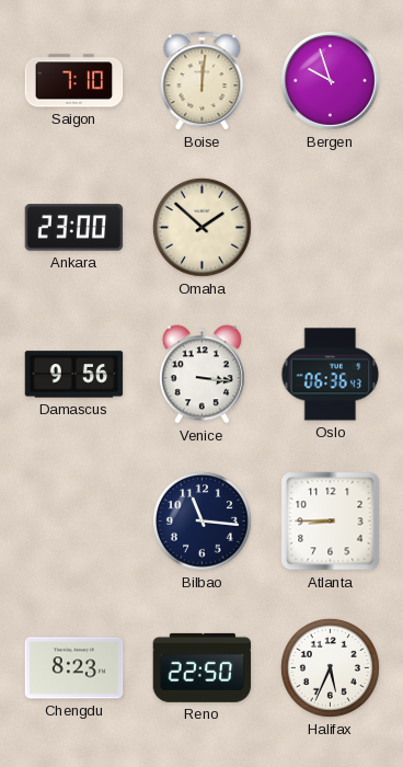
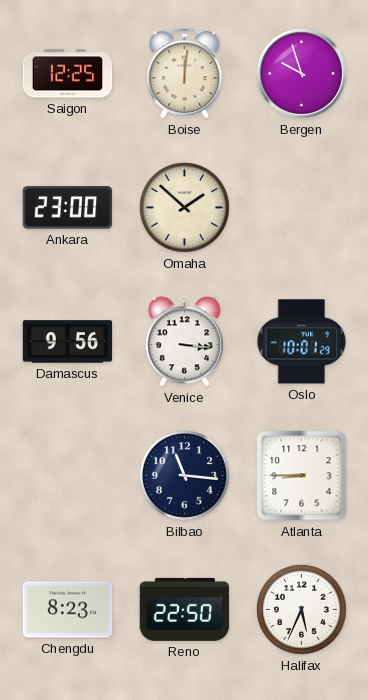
Saigon: 7:10 -> 12:25
Oslo: 06:36 -> 10:01
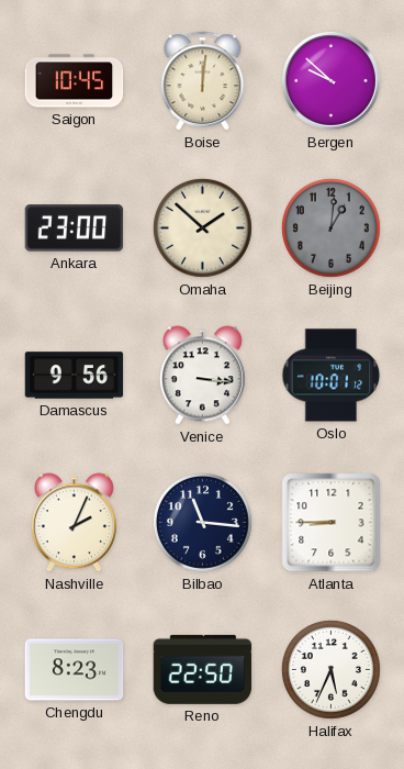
Saigon: 12:25 -> 10:45
Bergen: 9:57 -> 9:52
Beijing: none -> 1:01
Oslo: 10:01:29 -> 10:01:12
Nashville: none -> 2:04
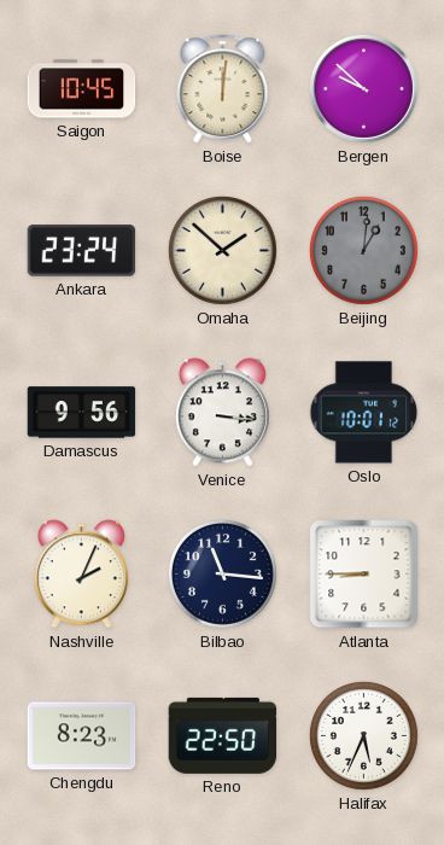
Ankara: 23:00 -> 23:24
